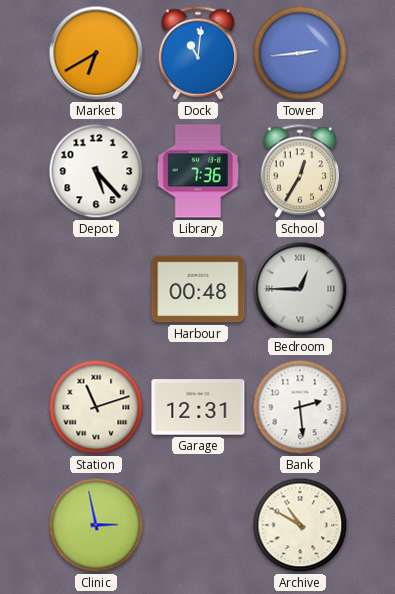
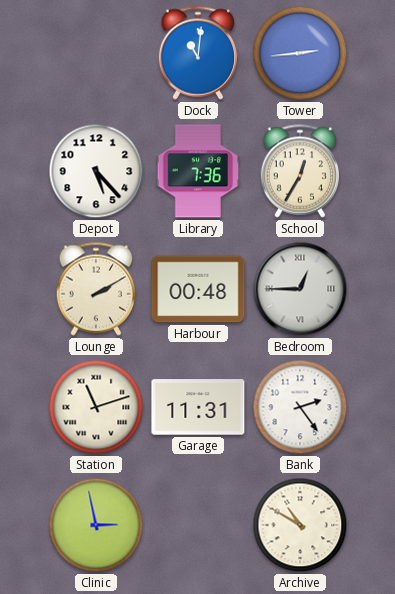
Market: 6:40 -> none
Lounge: none -> 2:10
Garage: 12:31 -> 11:31
Bank: 2:29 -> 2:24
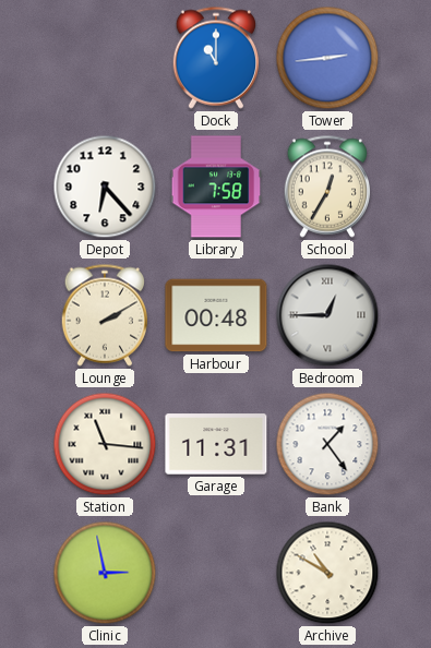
Dock: 11:01 -> 11:00
Depot: 5:23 -> 6:23
Library: 7:36 -> 7:58
Station: 11:12 -> 11:16
Bank: 2:24 -> 1:24
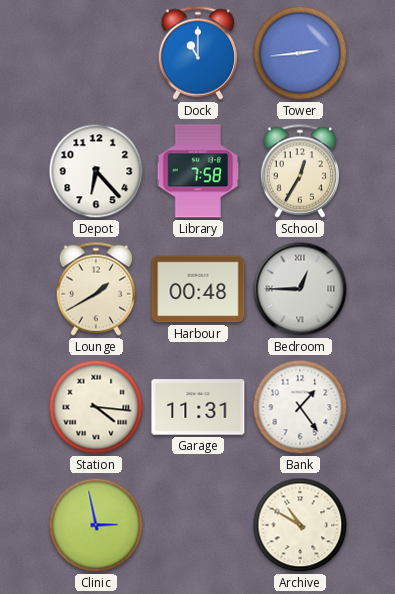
Lounge: 2:10 -> 1:40
Station: 11:16 -> 4:16
